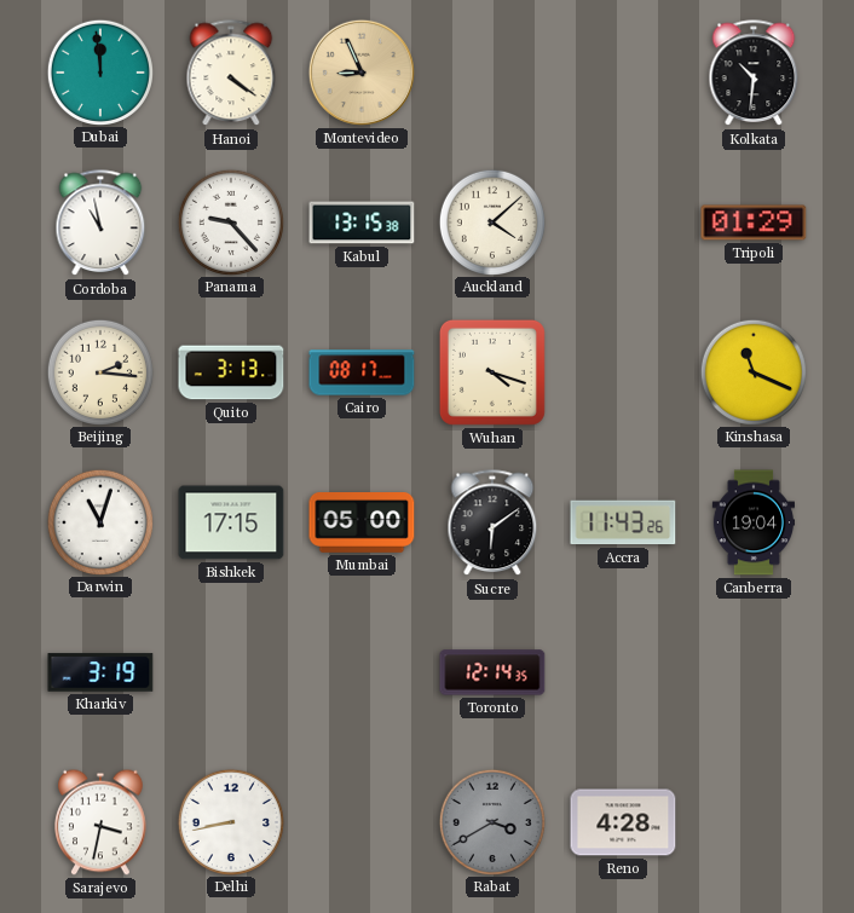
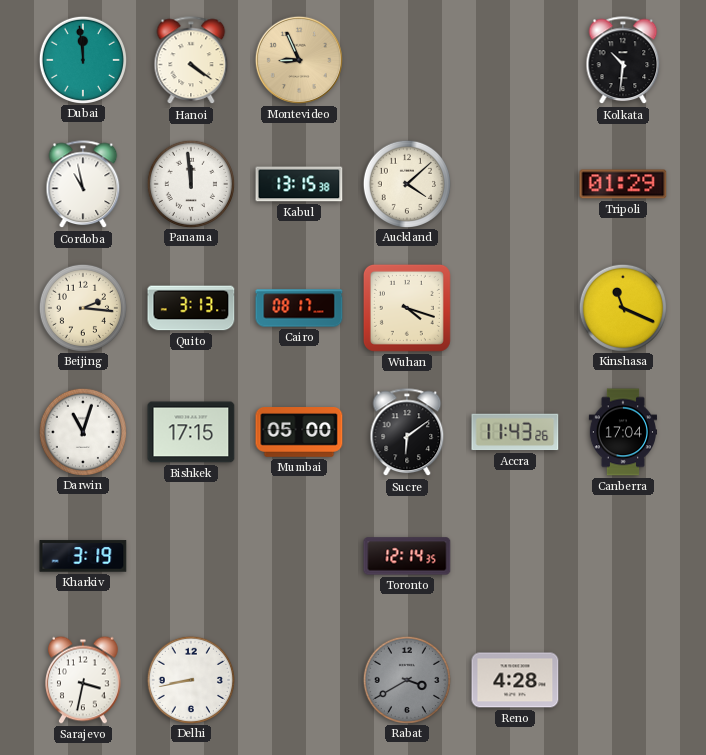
Panama: 9:23 -> 11:59
Canberra: 19:04 -> 17:04
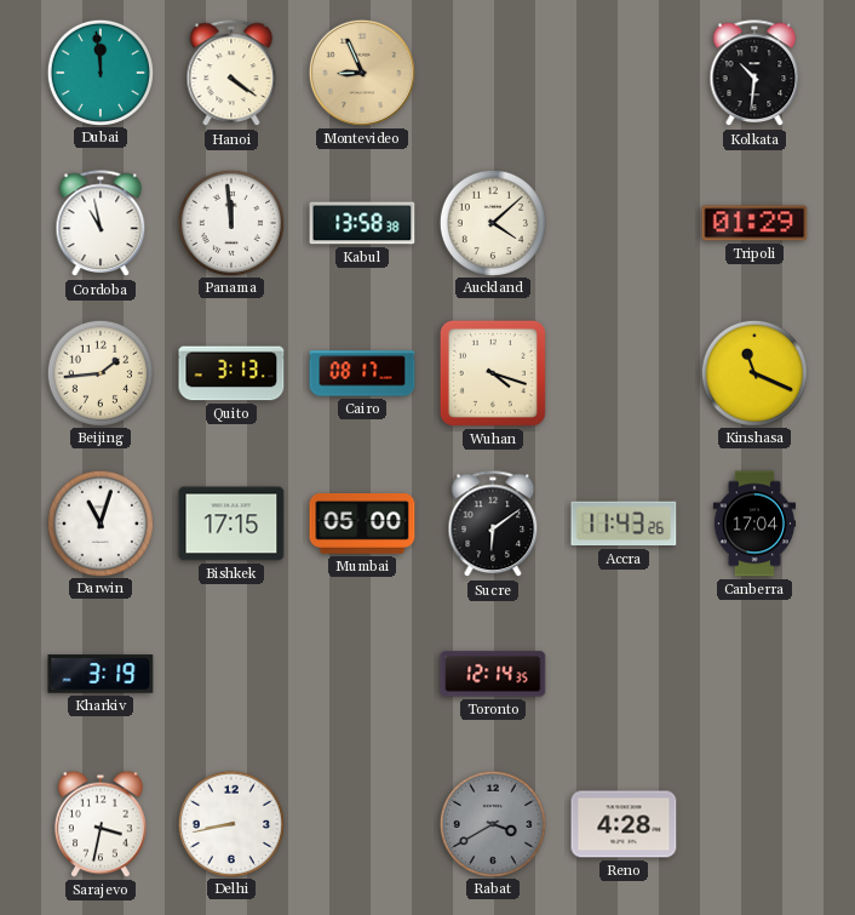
Kabul: 13:15 -> 13:58
Beijing: 2:16 -> 1:44
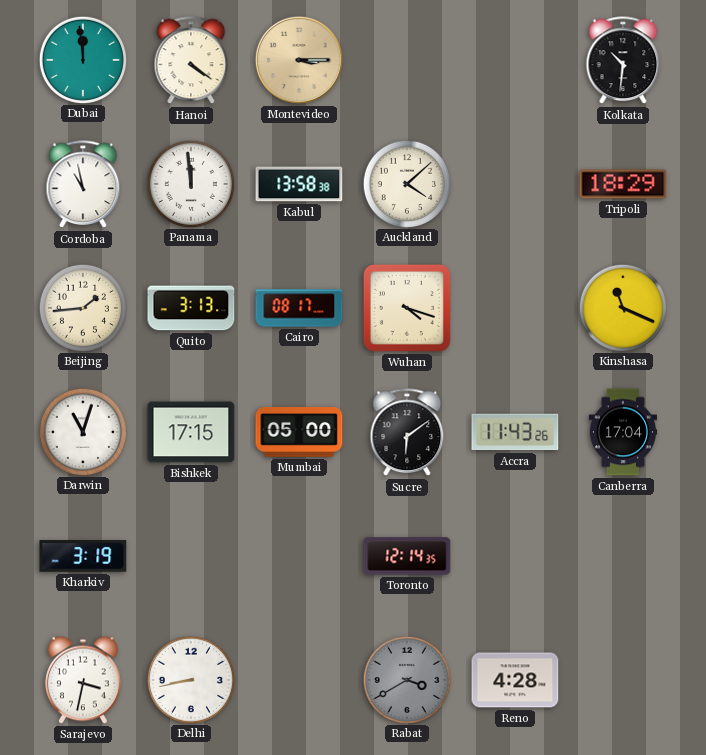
Montevideo: 8:56 -> 3:15
Tripoli: 01:29 -> 18:29
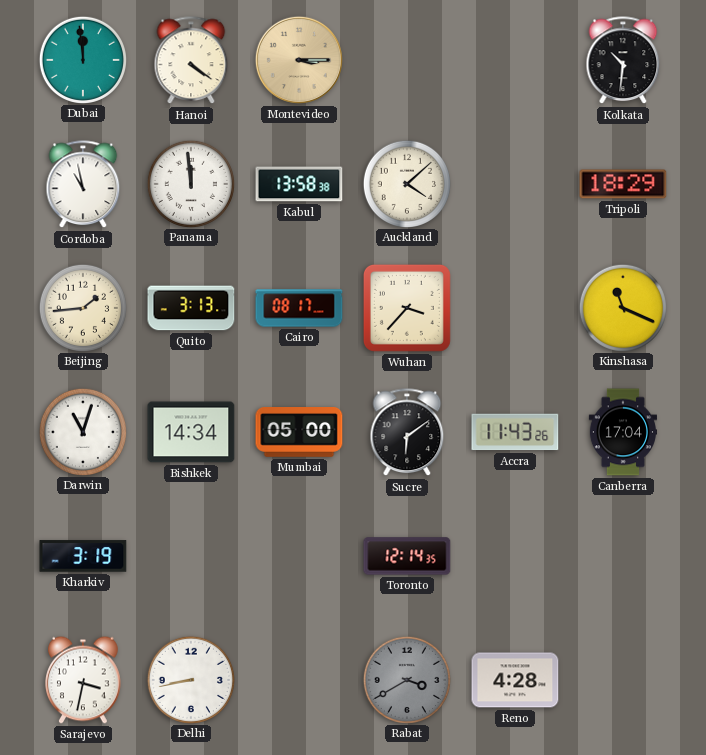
Wuhan: 4:18 -> 3:37
Bishkek: 17:15 -> 14:34
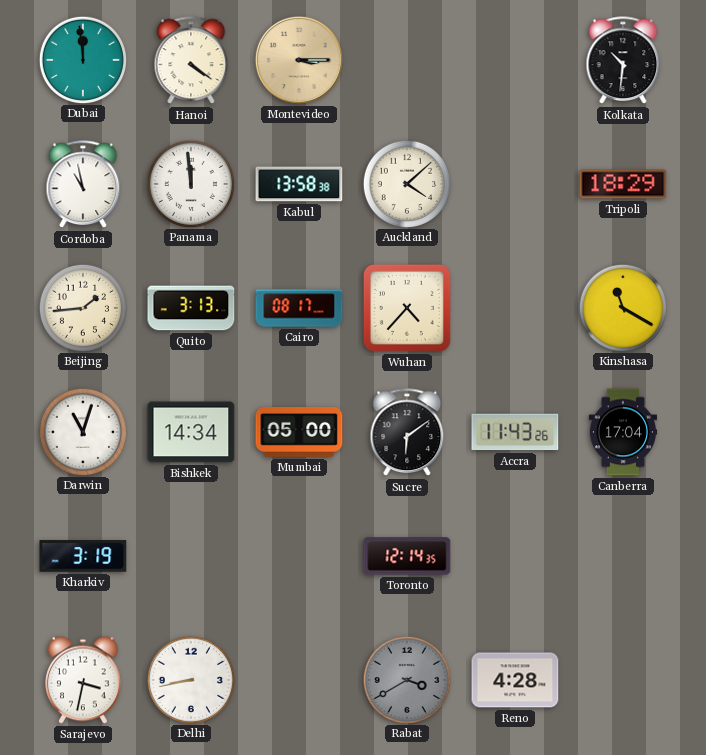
Wuhan: 3:37 -> 4:37
Kinshasa: 11:19 -> 11:20
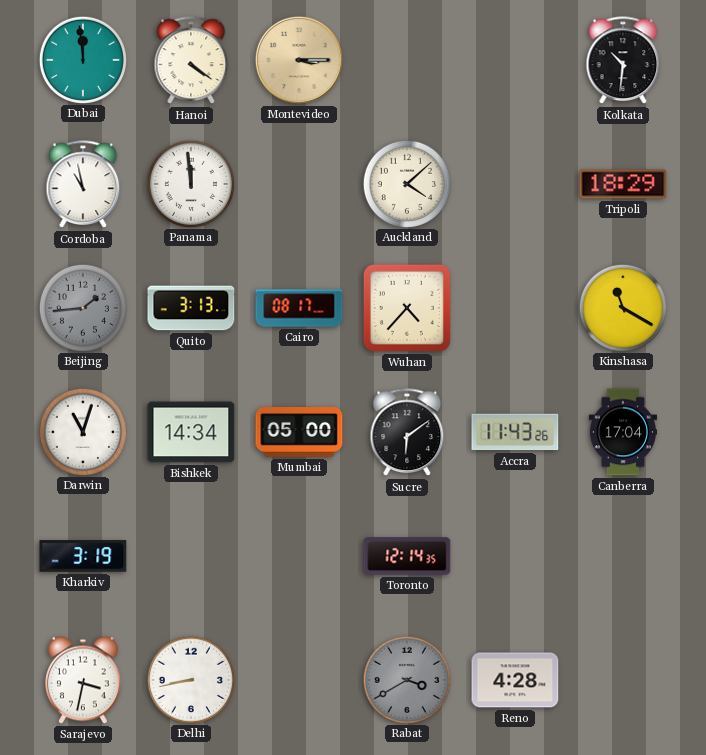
Kabul: 13:58 -> none
Beijing dial: cream -> grey
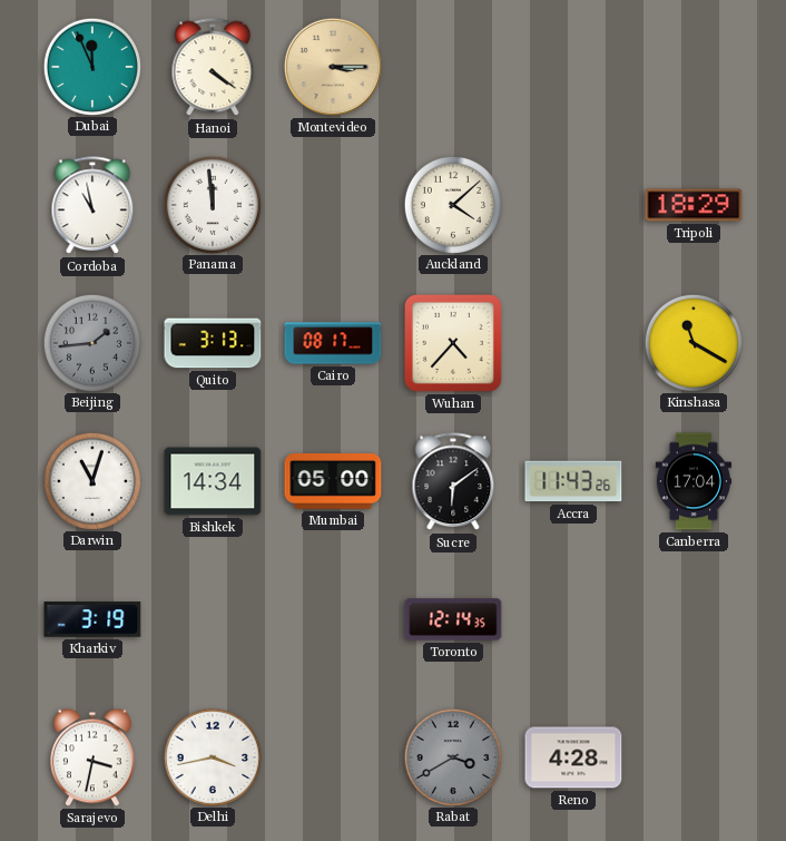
Dubai: 11:59 -> 11:56
Kolkata: 10:31 -> none
Delhi: 8:43 -> 3:43
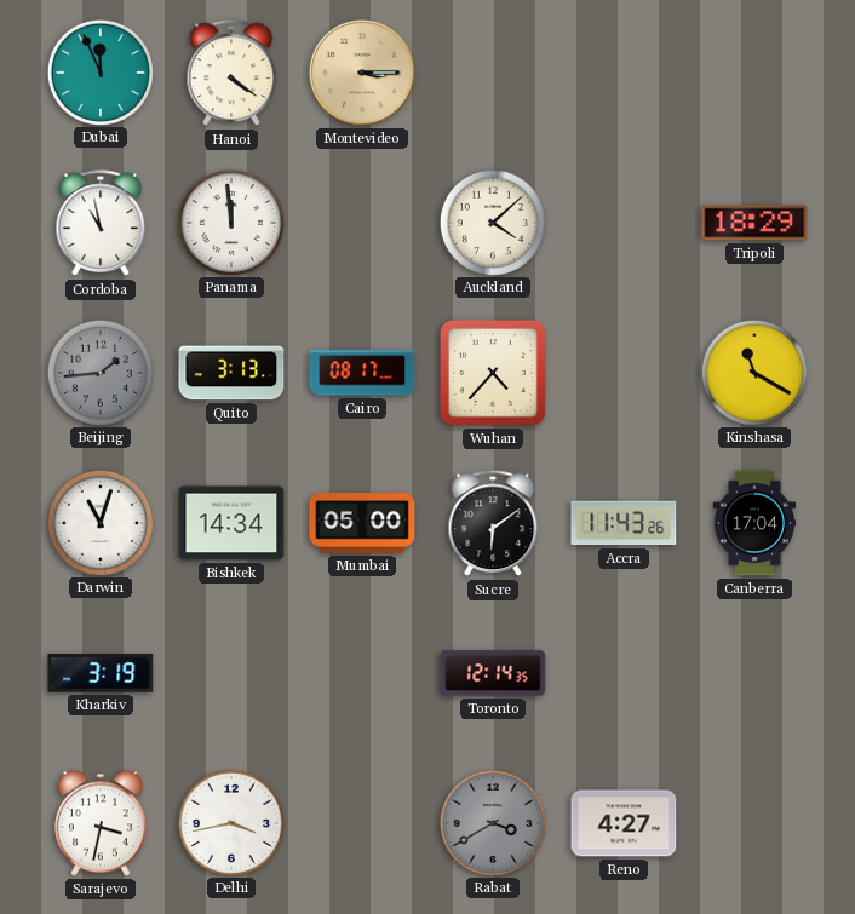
Reno: 4:28 -> 4:27
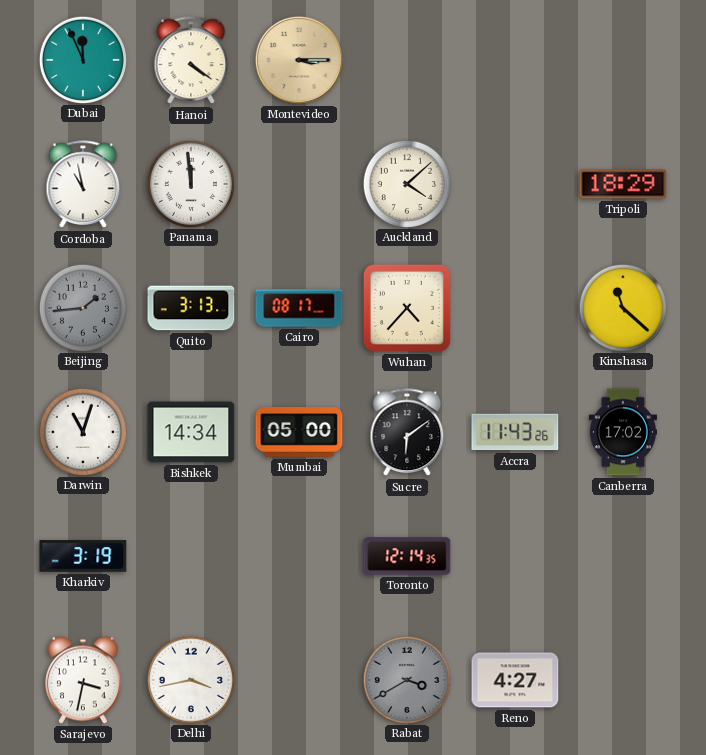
Kinshasa: 11:20 -> 11:22
Canberra: 17:04 -> 17:02
